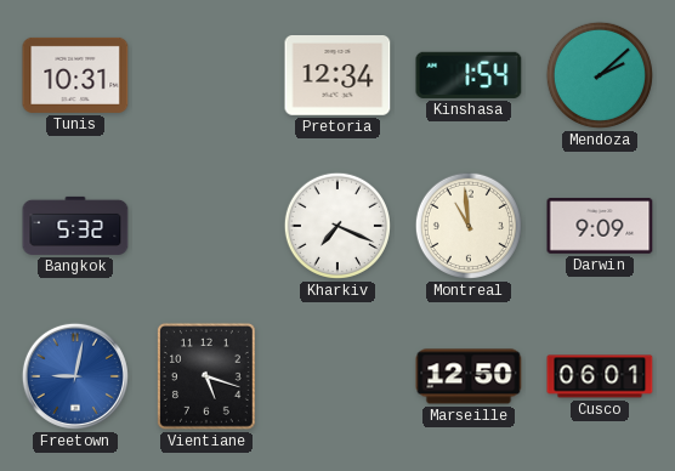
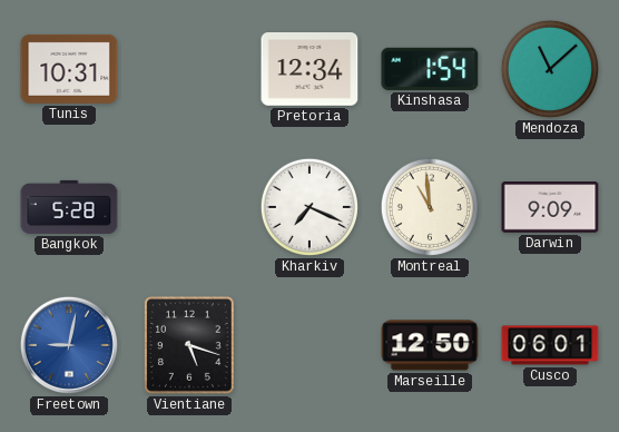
Mendoza: 2:08 -> 11:08
Bangkok: 5:32 -> 5:28
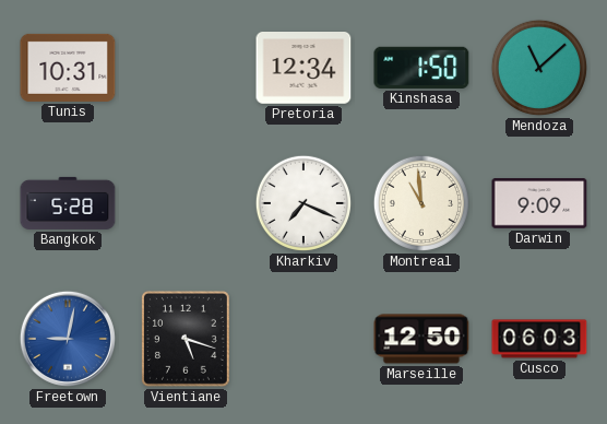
Kinshasa: 1:54 -> 1:50
Cusco: 06:01 -> 06:03
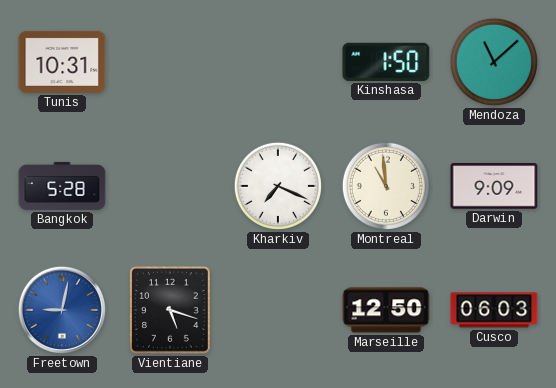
Pretoria: 12:34 -> none
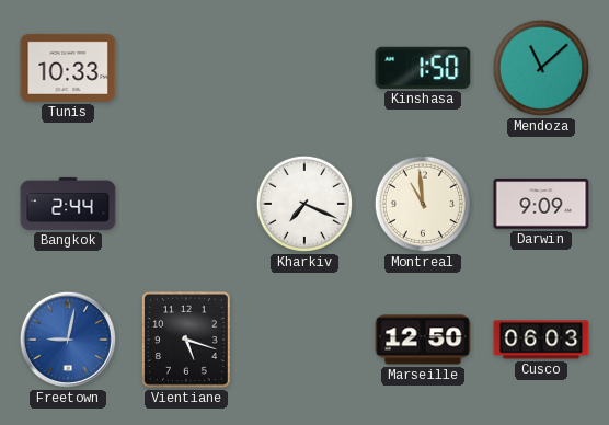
Tunis: 10:31 -> 10:33
Bangkok: 5:28 -> 2:44
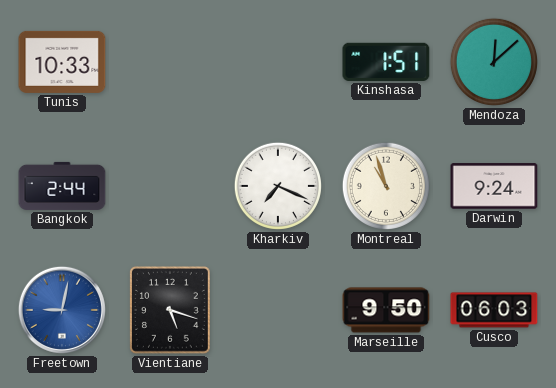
Kinshasa: 1:50 -> 1:51
Mendoza: 11:08 -> 12:08
Montreal: 10:59 -> 10:57
Darwin: 9:09 -> 9:24
Marseille: 12:50 -> 9:50
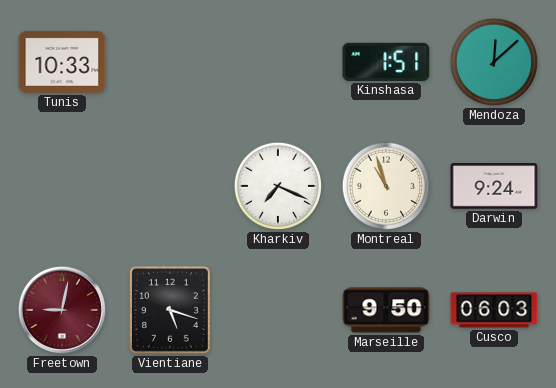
Bangkok: 2:44 -> none
Freetown dial: blue -> burgundy
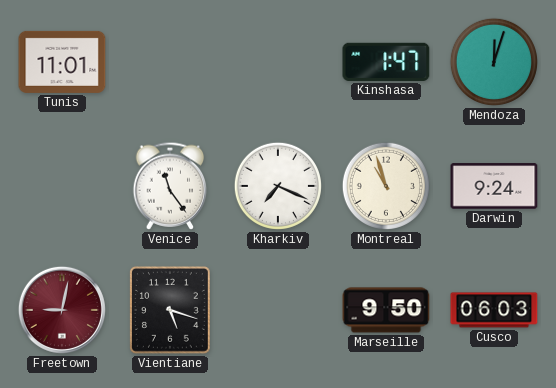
Tunis: 10:33 -> 11:01
Kinshasa: 1:51 -> 1:47
Mendoza: 12:08 -> 12:03
Venice: none -> 11:24
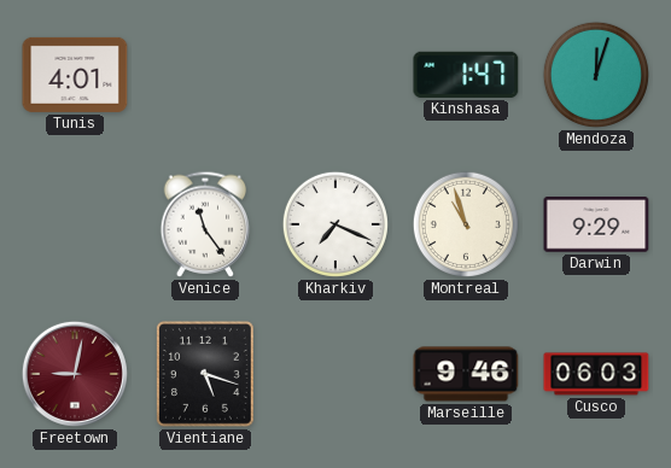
Tunis: 11:01 -> 4:01
Darwin: 9:24 -> 9:29
Marseille: 9:50 -> 9:46
